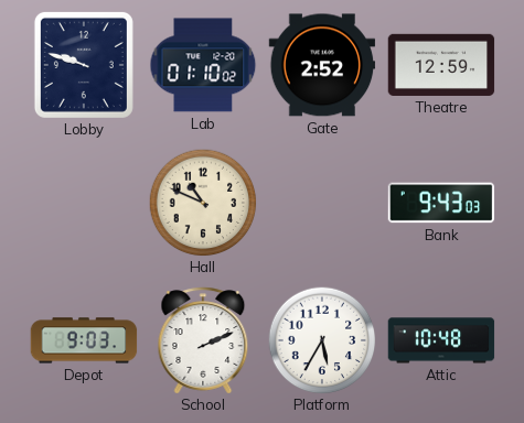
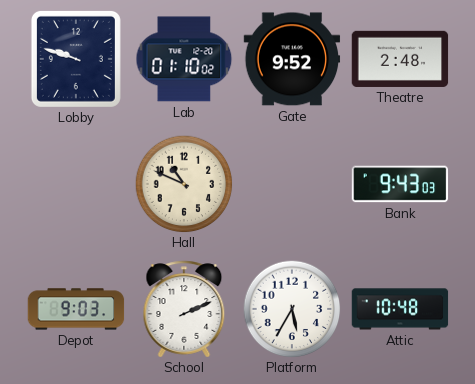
Gate: 2:52 -> 9:52
Theatre: 12:59 -> 2:48
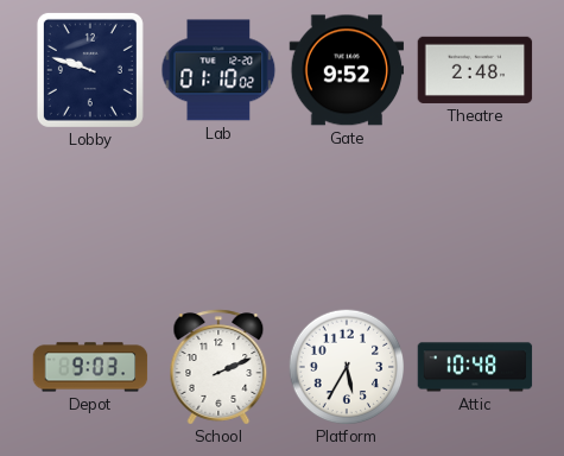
Hall: 10:49 -> none
Bank: 9:43 -> none
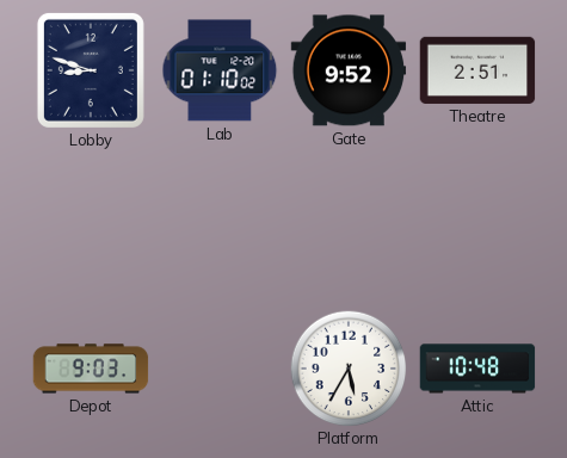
Lobby: 9:48 -> 8:48
Theatre: 2:48 -> 2:51
School: 2:11 -> none
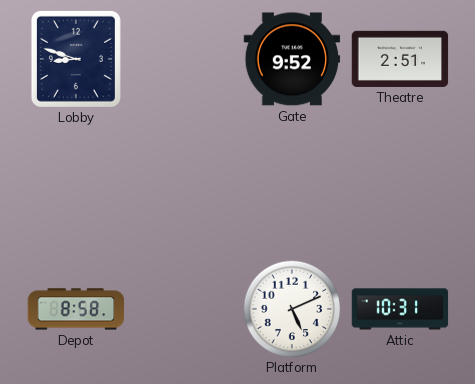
Lab: 01:10 -> none
Depot: 9:03 -> 8:58
Platform: 5:35 -> 5:11
Attic: 10:48 -> 10:31
